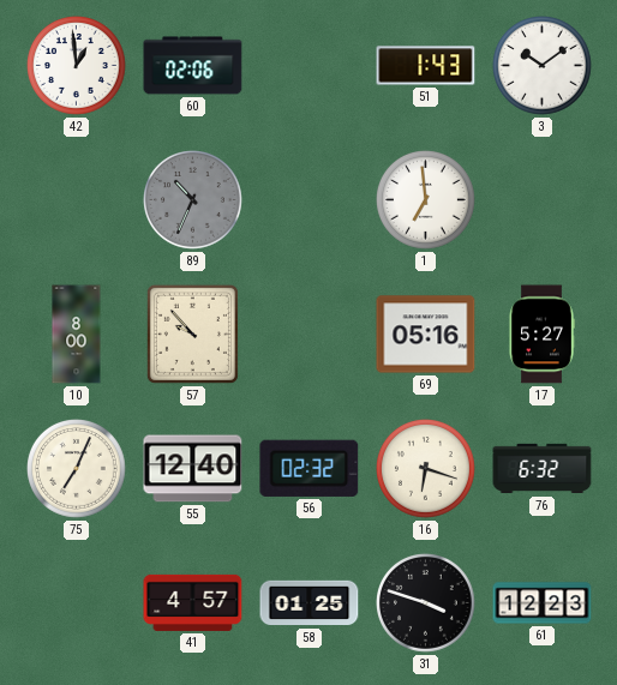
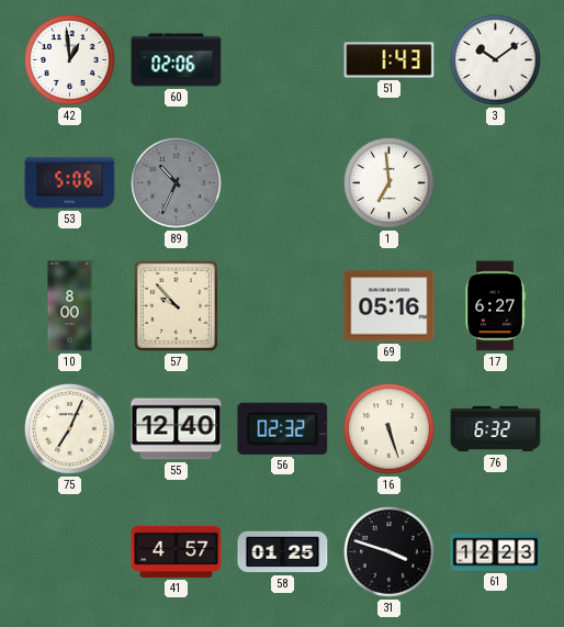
53: none -> 5:06
17: 5:27 -> 6:27
16: 6:18 -> 5:27
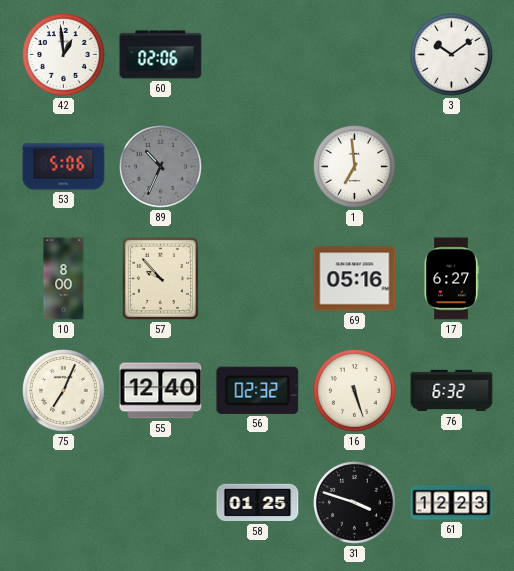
51: 1:43 -> none
41: 4:57 -> none
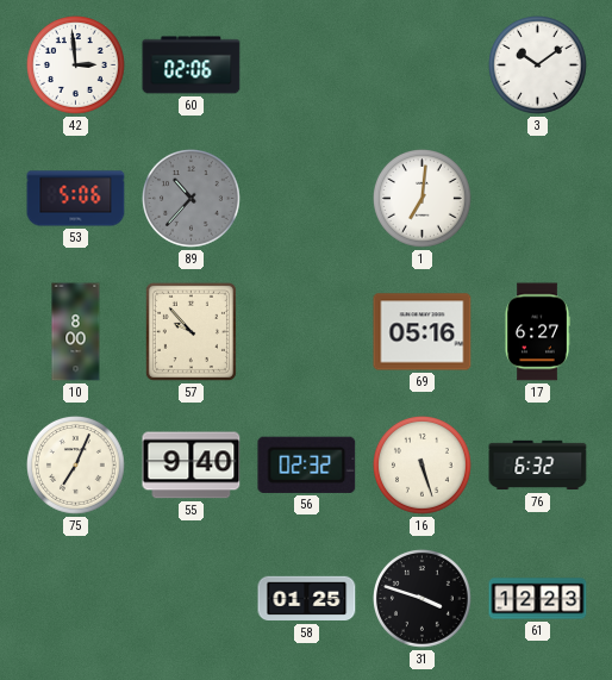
42: 12:59 -> 2:59
89: 10:34 -> 10:37
1: 6:59 -> 7:01
55: 12:40 -> 9:40
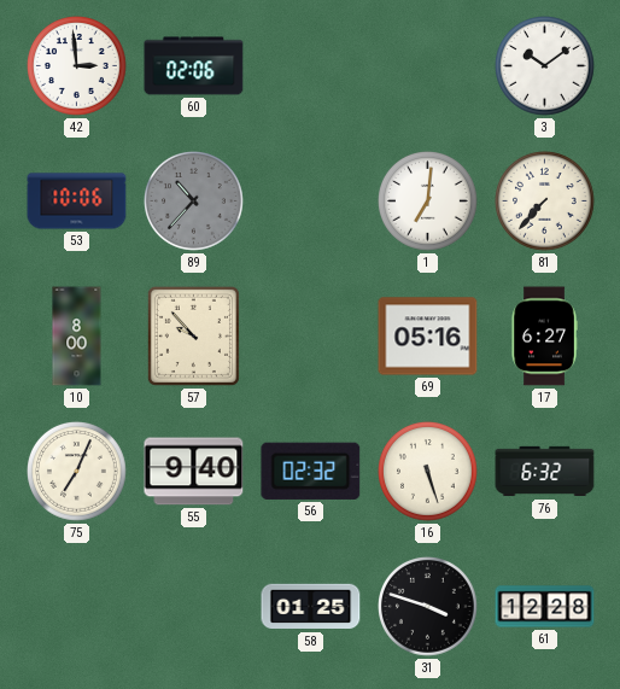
53: 5:06 -> 10:06
81: none -> 7:37
61: 12:23 -> 12:28
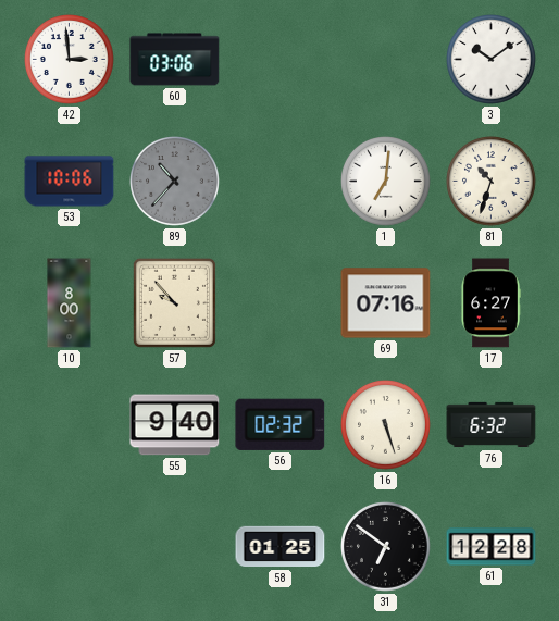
60: 02:06 -> 03:06
81: 7:37 -> 10:33
69: 05:16 -> 07:16
75: 7:04 -> none
31: 3:48 -> 6:51
